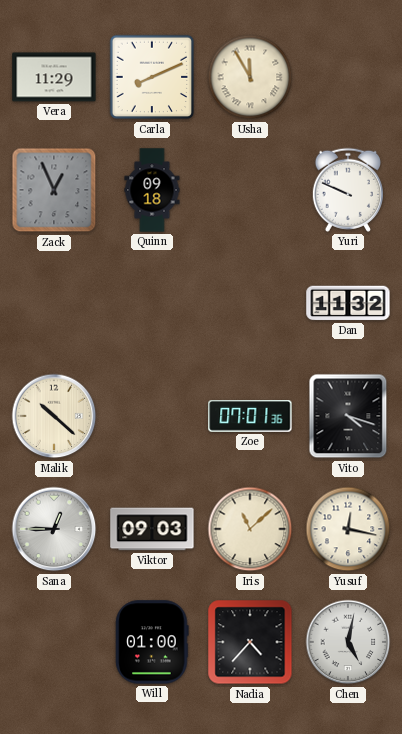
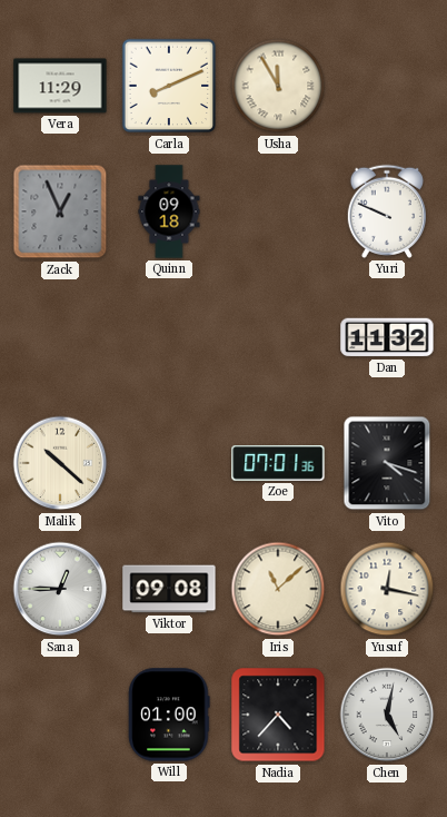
Viktor: 09:03 -> 09:08
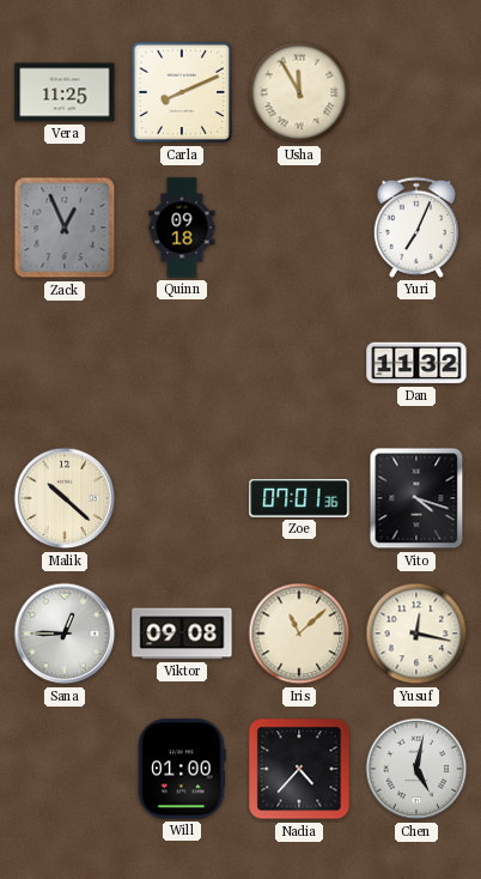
Vera: 11:29 -> 11:25
Yuri: 9:49 -> 7:04
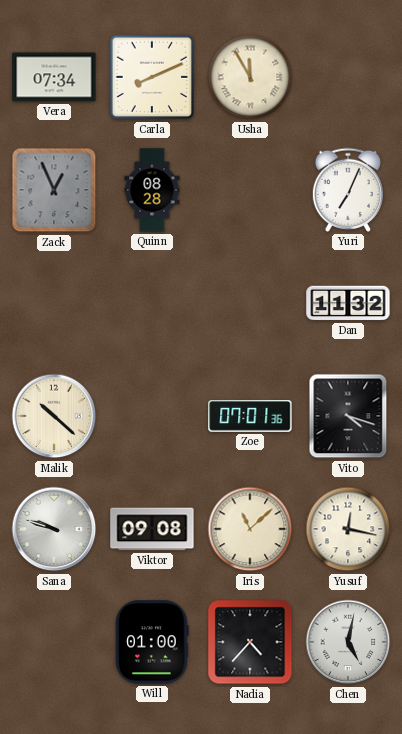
Vera: 11:25 -> 07:34
Quinn: 09:18 -> 08:28
Sana: 12:45 -> 9:48
